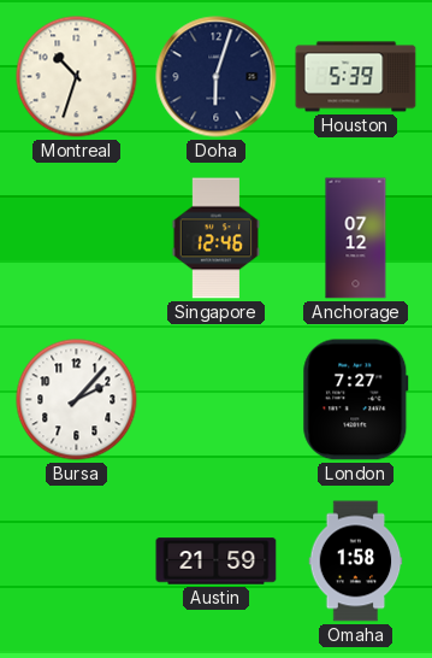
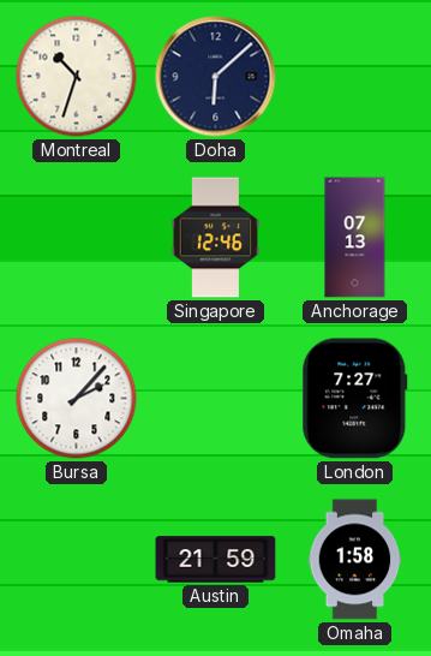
Doha: 6:03 -> 6:08
Houston: 5:39 -> none
Anchorage: 07:12 -> 07:13
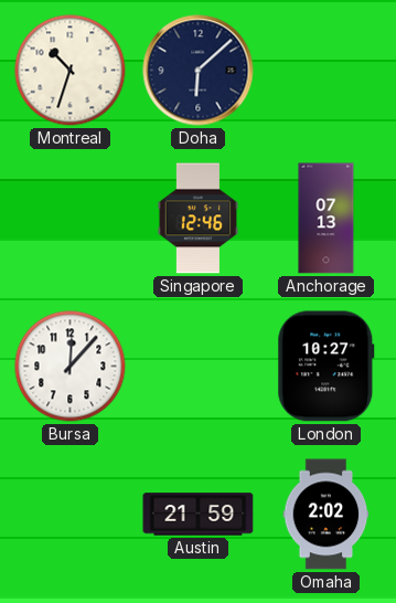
Bursa: 2:07 -> 12:07
London: 7:27 -> 10:27
Omaha: 1:58 -> 2:02
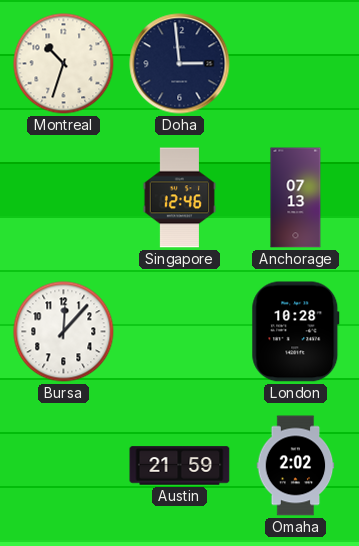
Doha: 6:08 -> 2:59
London: 10:27 -> 10:28
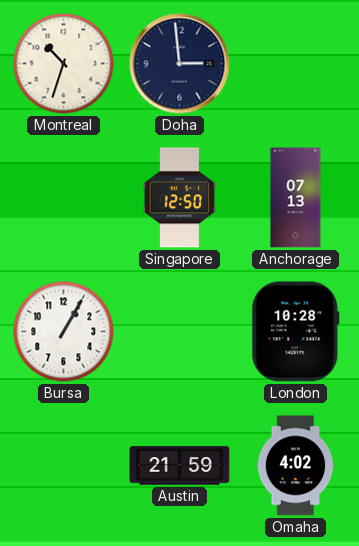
Singapore: 12:46 -> 12:50
Bursa: 12:07 -> 1:05
Omaha: 2:02 -> 4:02
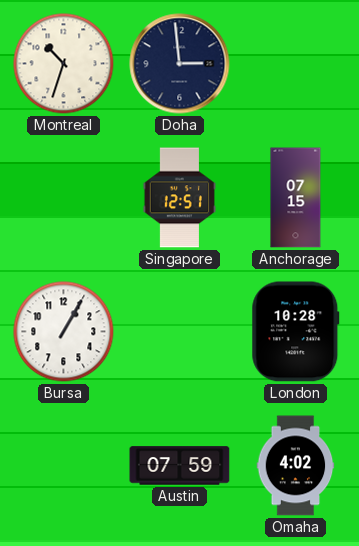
Singapore: 12:50 -> 12:51
Anchorage: 07:13 -> 07:15
Austin: 21:59 -> 07:59
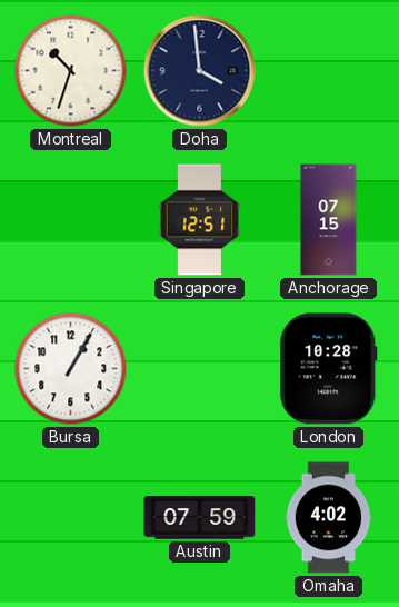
Doha: 2:59 -> 3:59
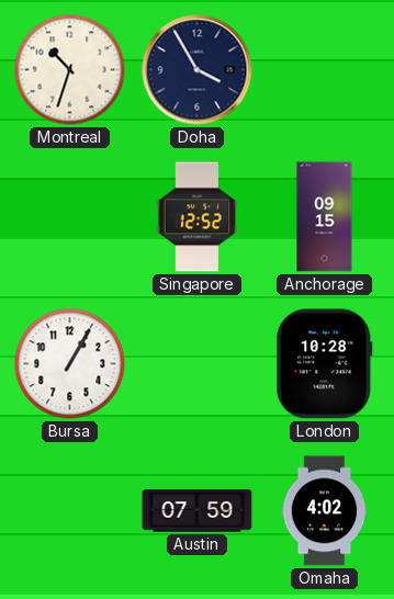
Doha: 3:59 -> 3:55
Singapore: 12:51 -> 12:52
Anchorage: 07:15 -> 09:15
